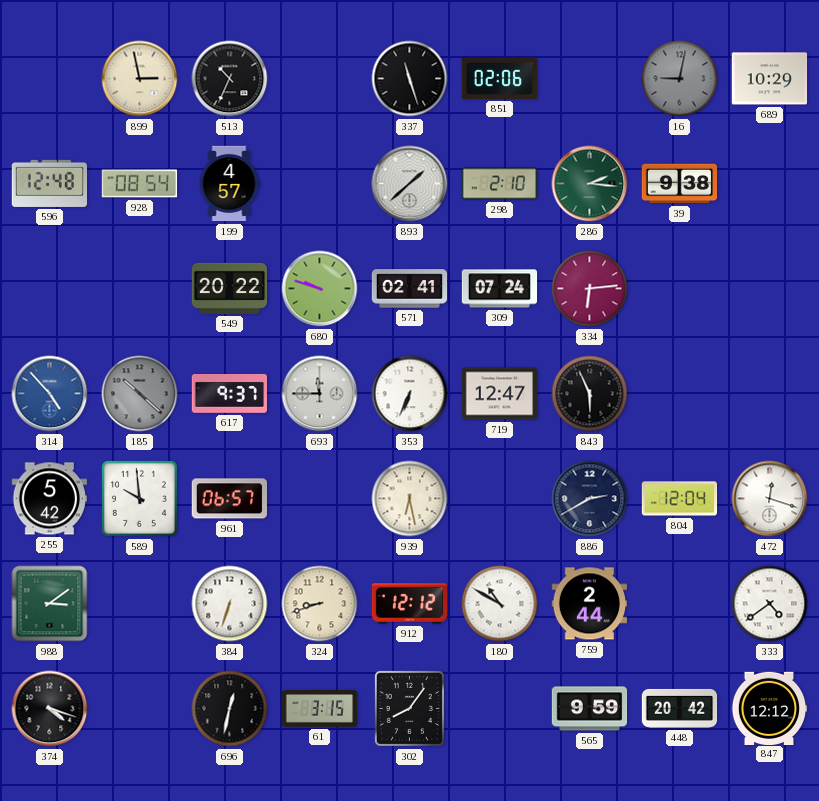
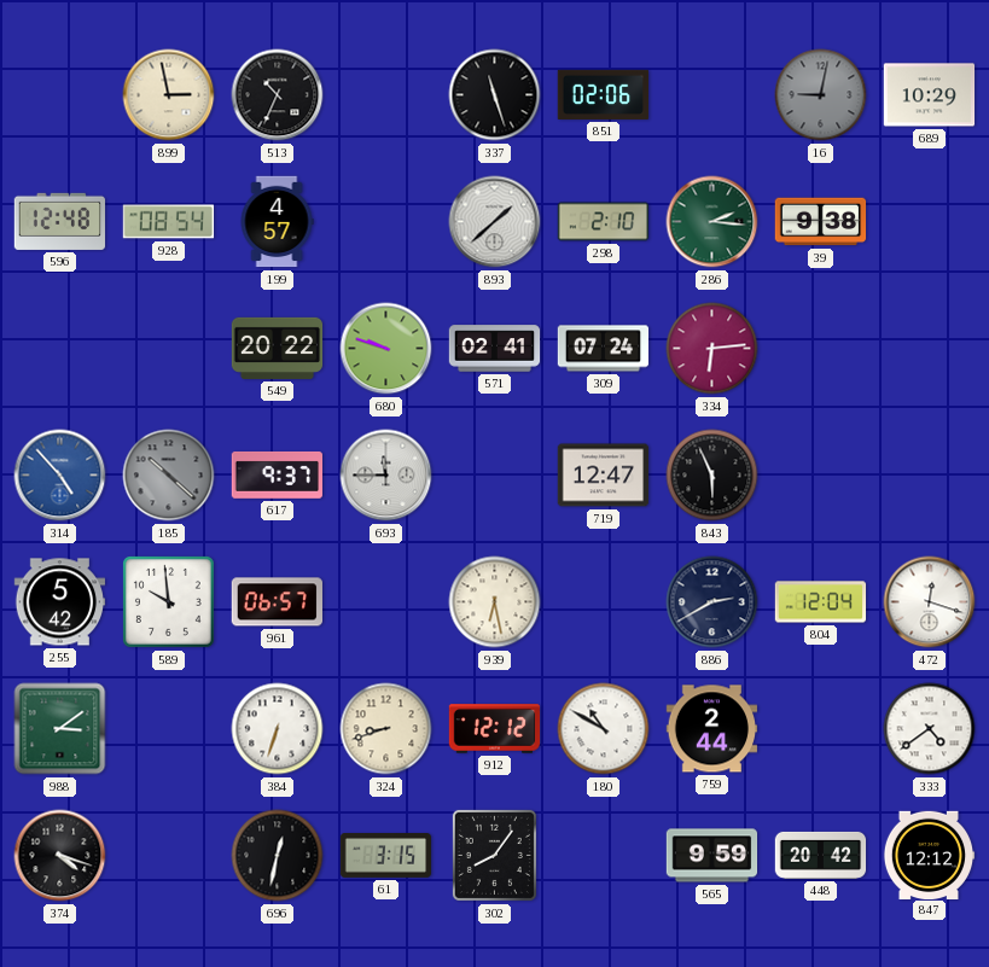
353: 6:34 -> none
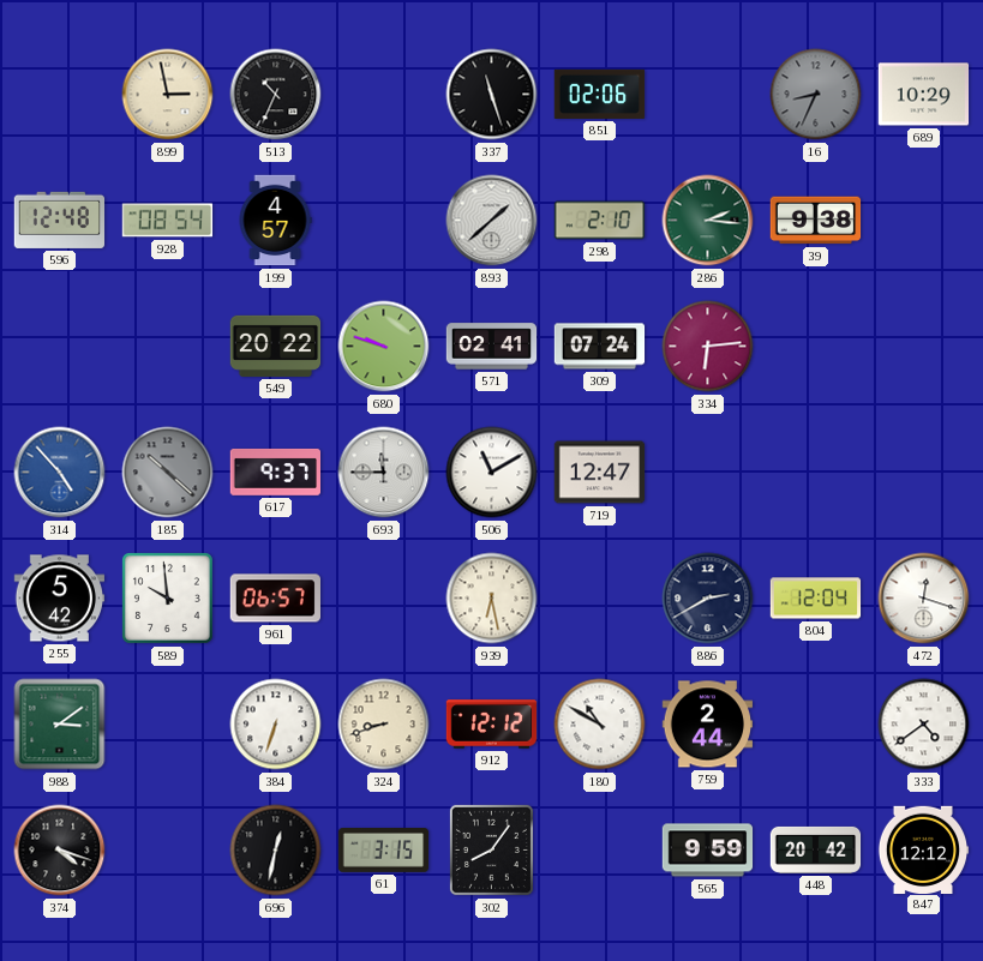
16: 9:02 -> 8:34
506: none -> 11:10
843: 5:56 -> none
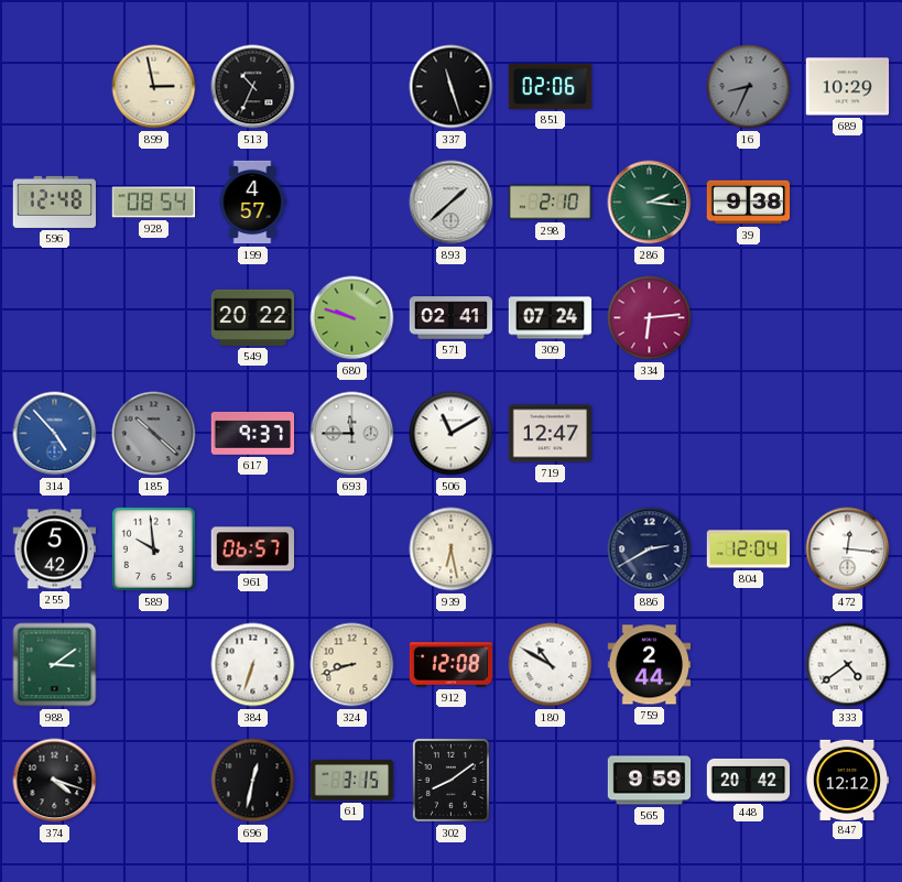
472: 12:18 -> 12:16
912: 12:12 -> 12:08
302: 8:06 -> 8:09
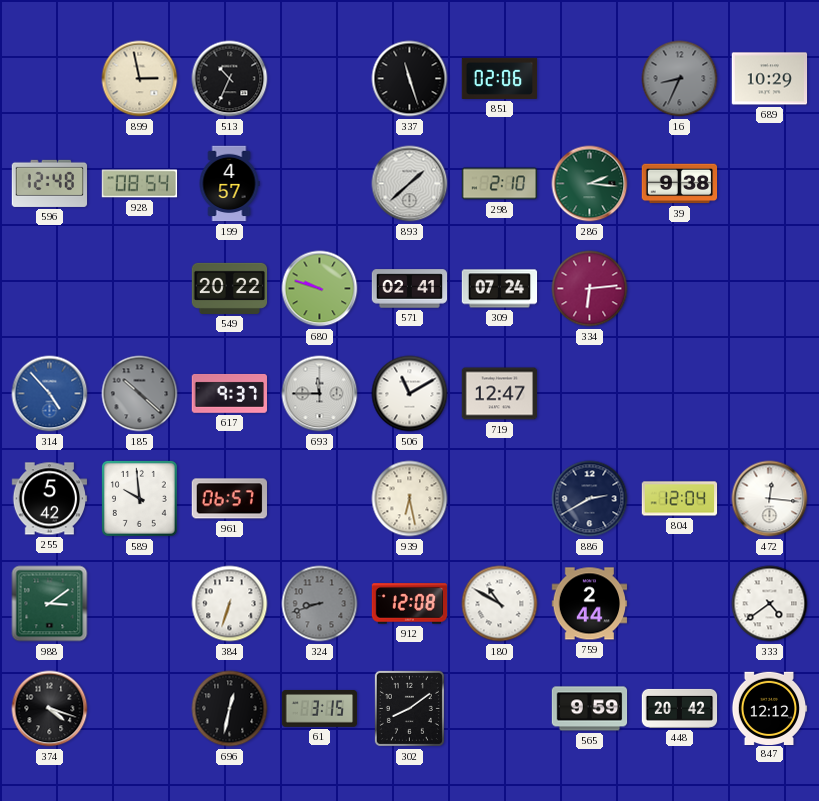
324 dial: cream -> grey
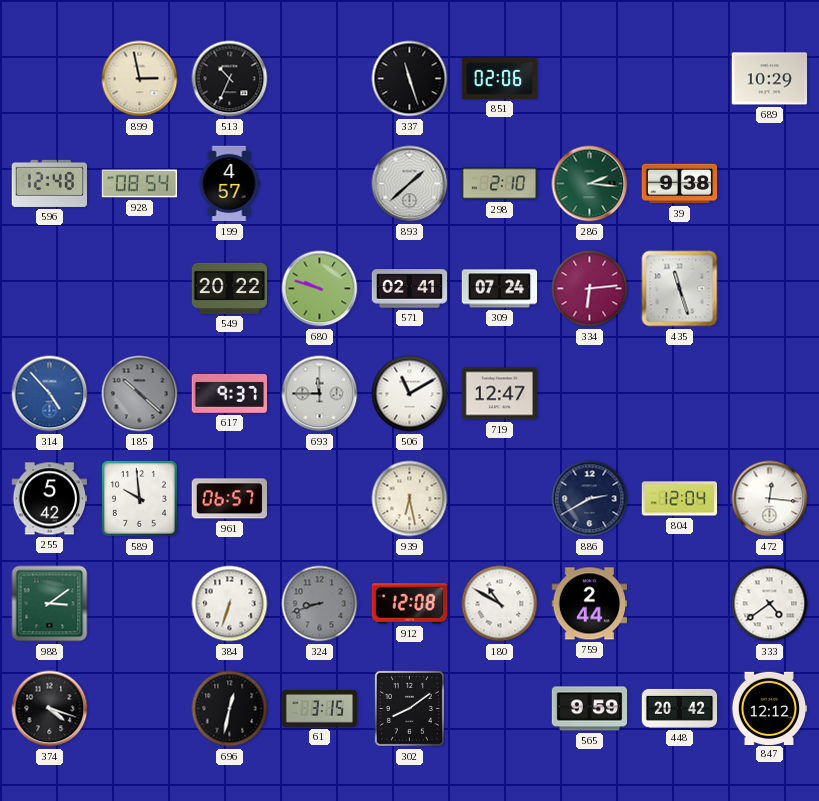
16: 8:34 -> none
435: none -> 11:27
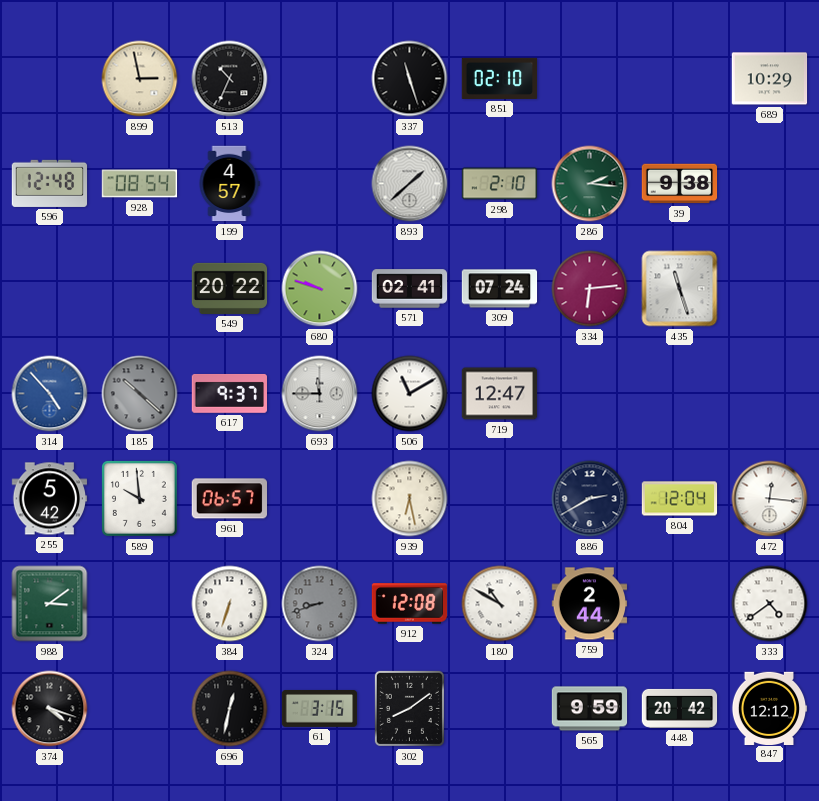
851: 02:06 -> 02:10
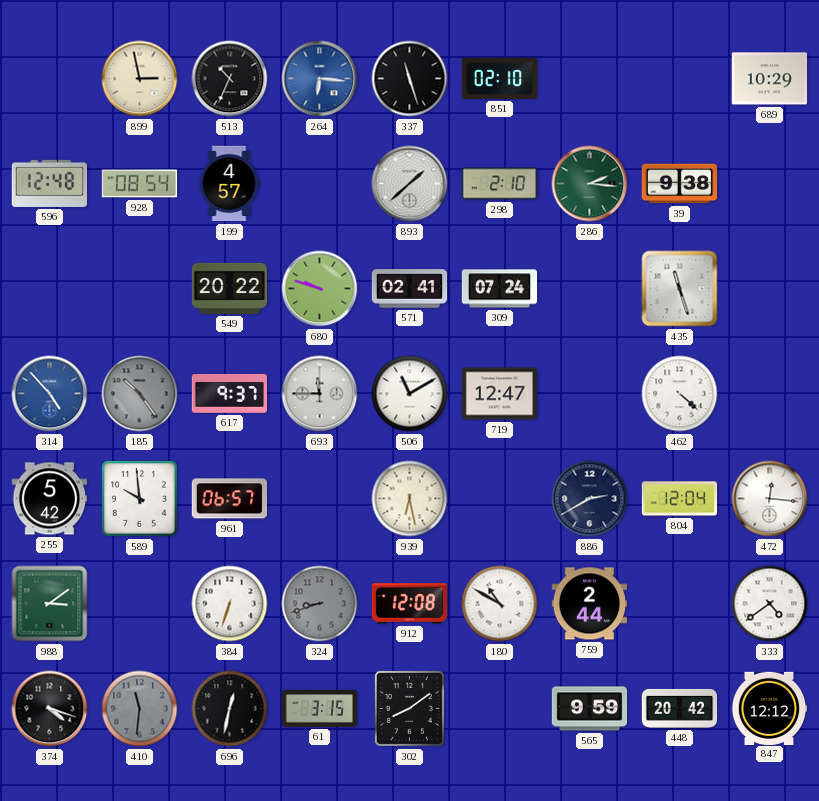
264: none -> 6:16
334: 6:14 -> none
185: 10:22 -> 10:24
462: none -> 4:22
410: none -> 11:31
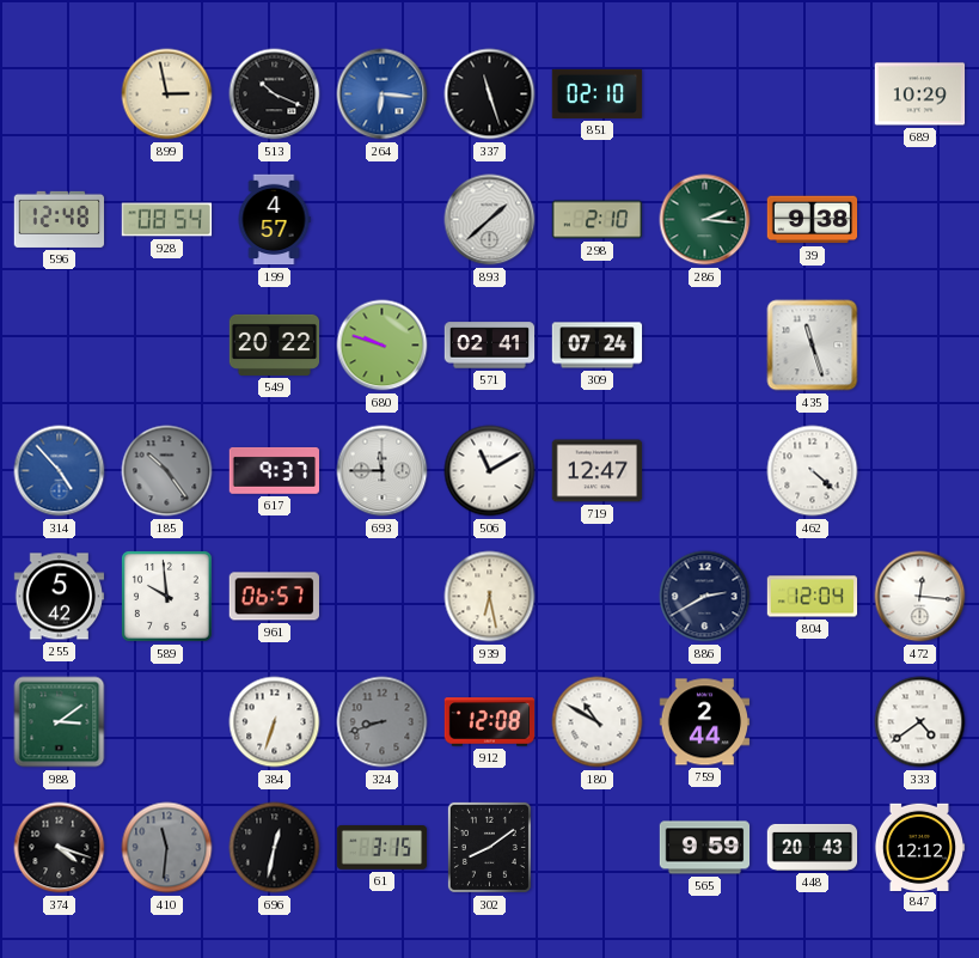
513: 10:34 -> 10:19
448: 20:42 -> 20:43
